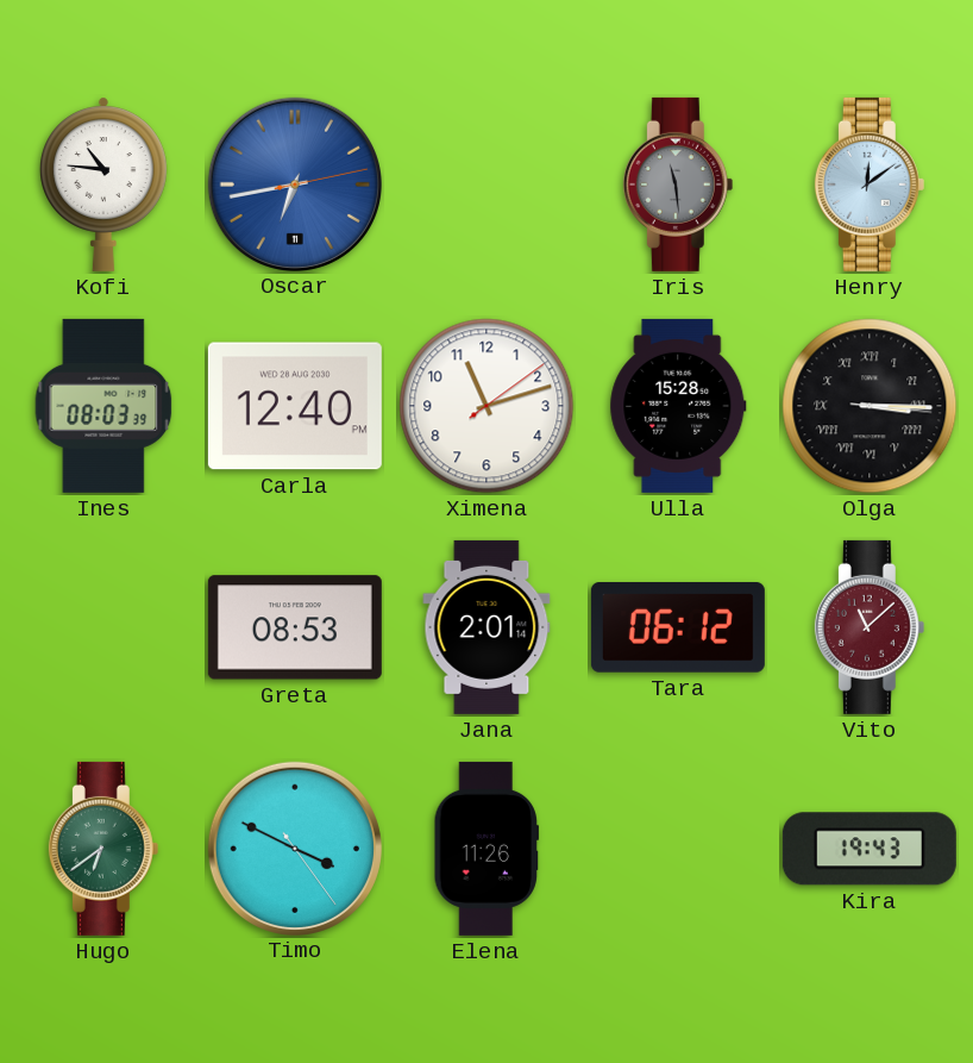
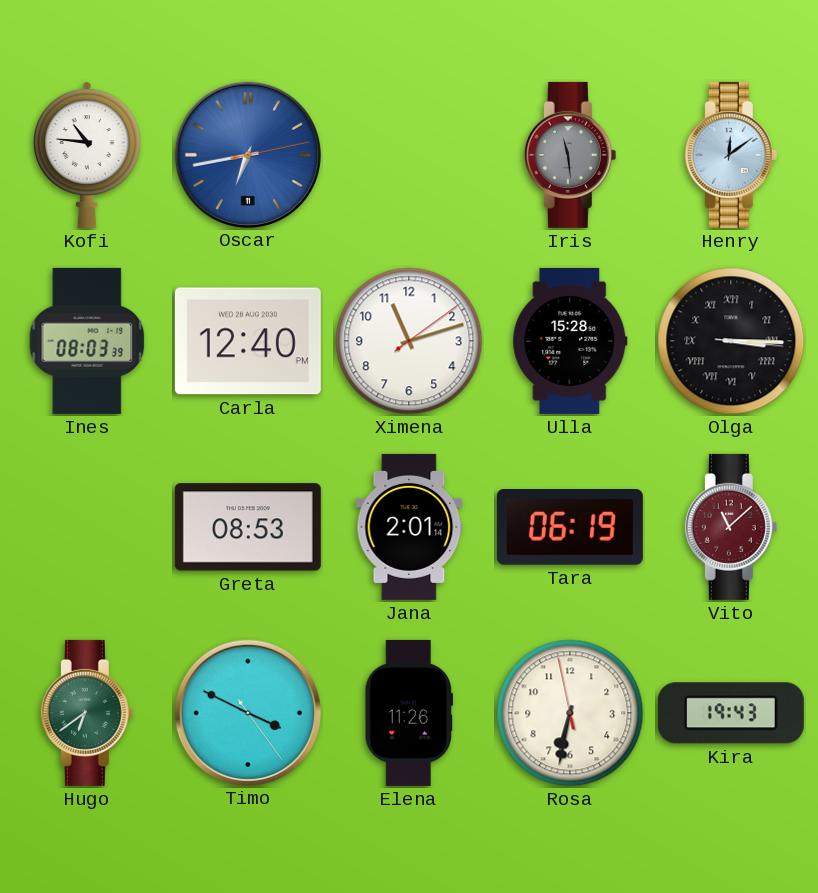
Tara: 06:12 -> 06:19
Rosa: none -> 6:31
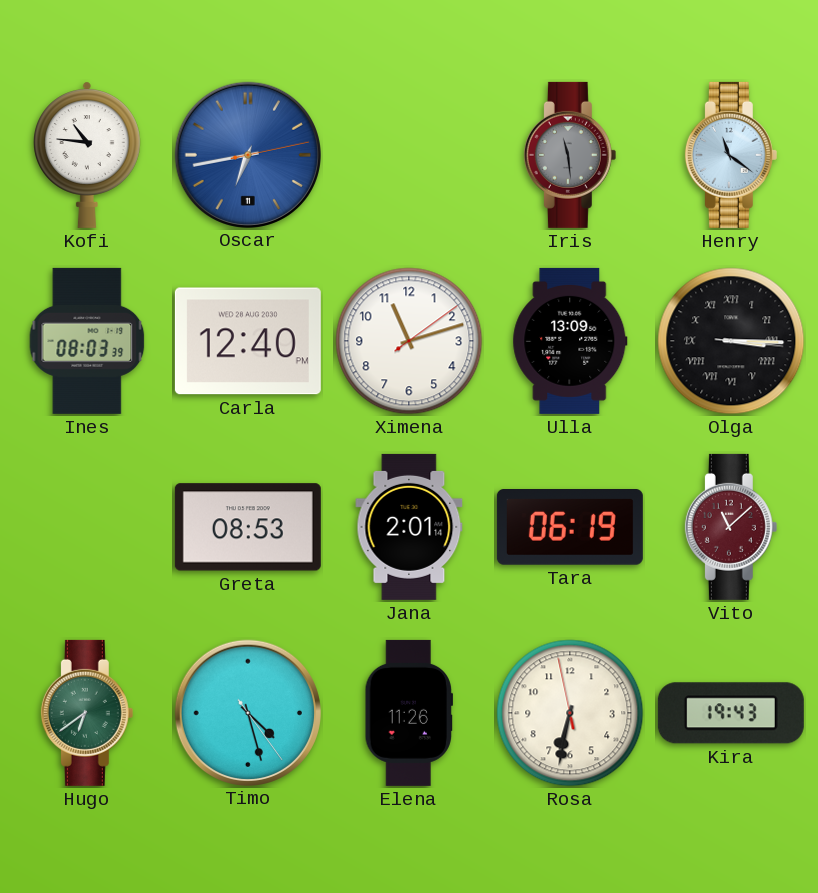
Henry: 12:09 -> 11:21
Ulla: 15:28 -> 13:09
Timo: 3:49 -> 4:27
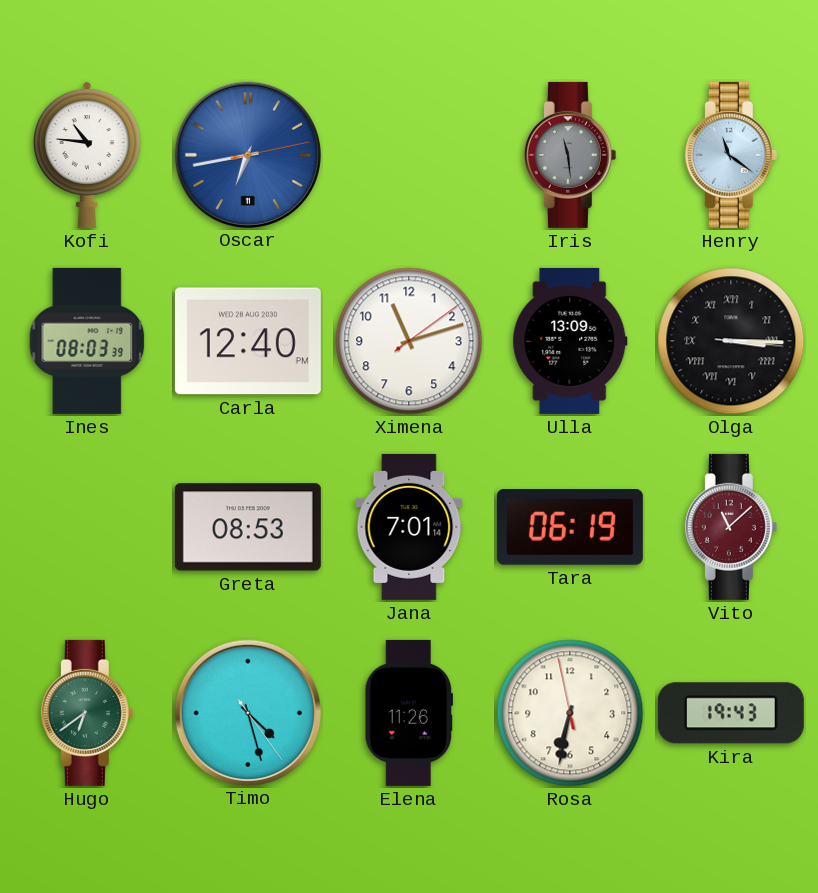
Jana: 2:01 -> 7:01
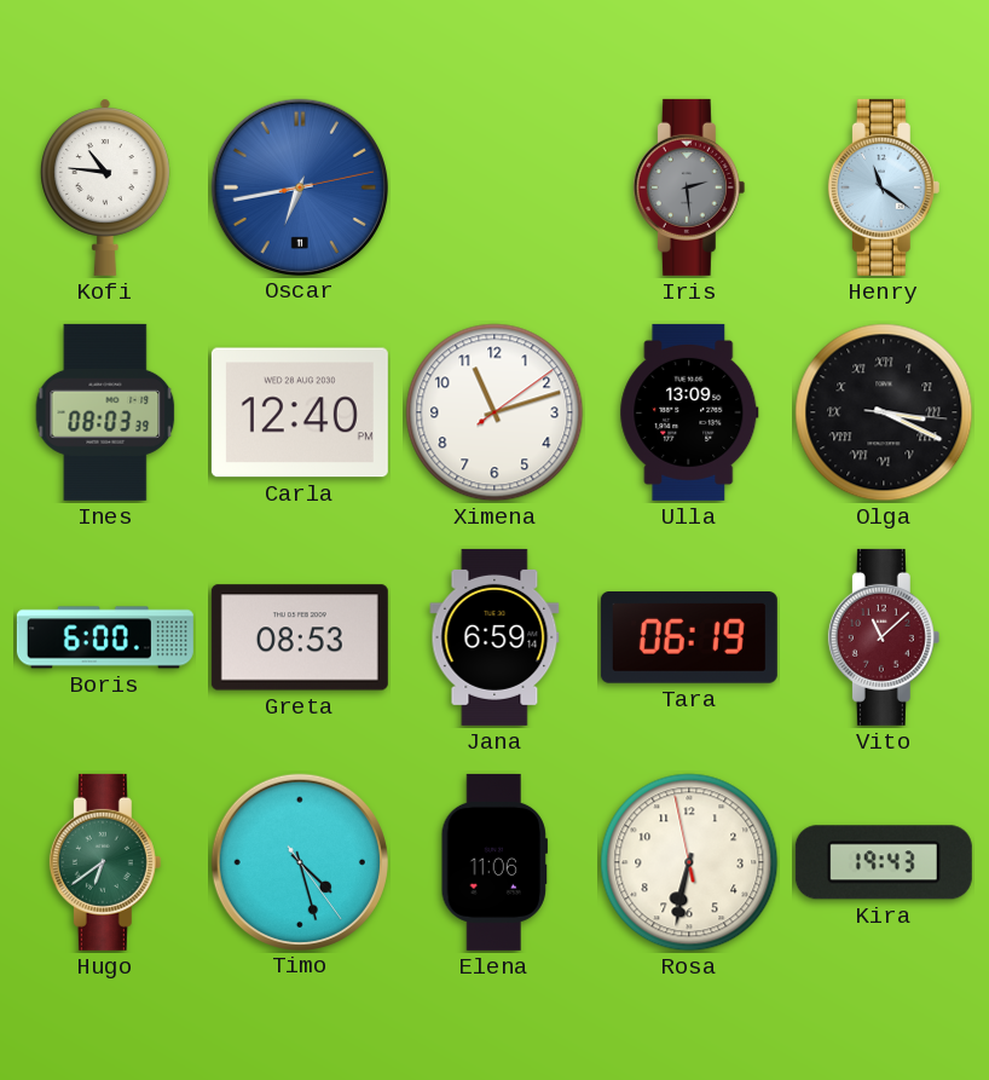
Iris: 11:29 -> 2:29
Olga: 3:15 -> 3:19
Boris: none -> 6:00
Jana: 7:01 -> 6:59
Elena: 11:26 -> 11:06
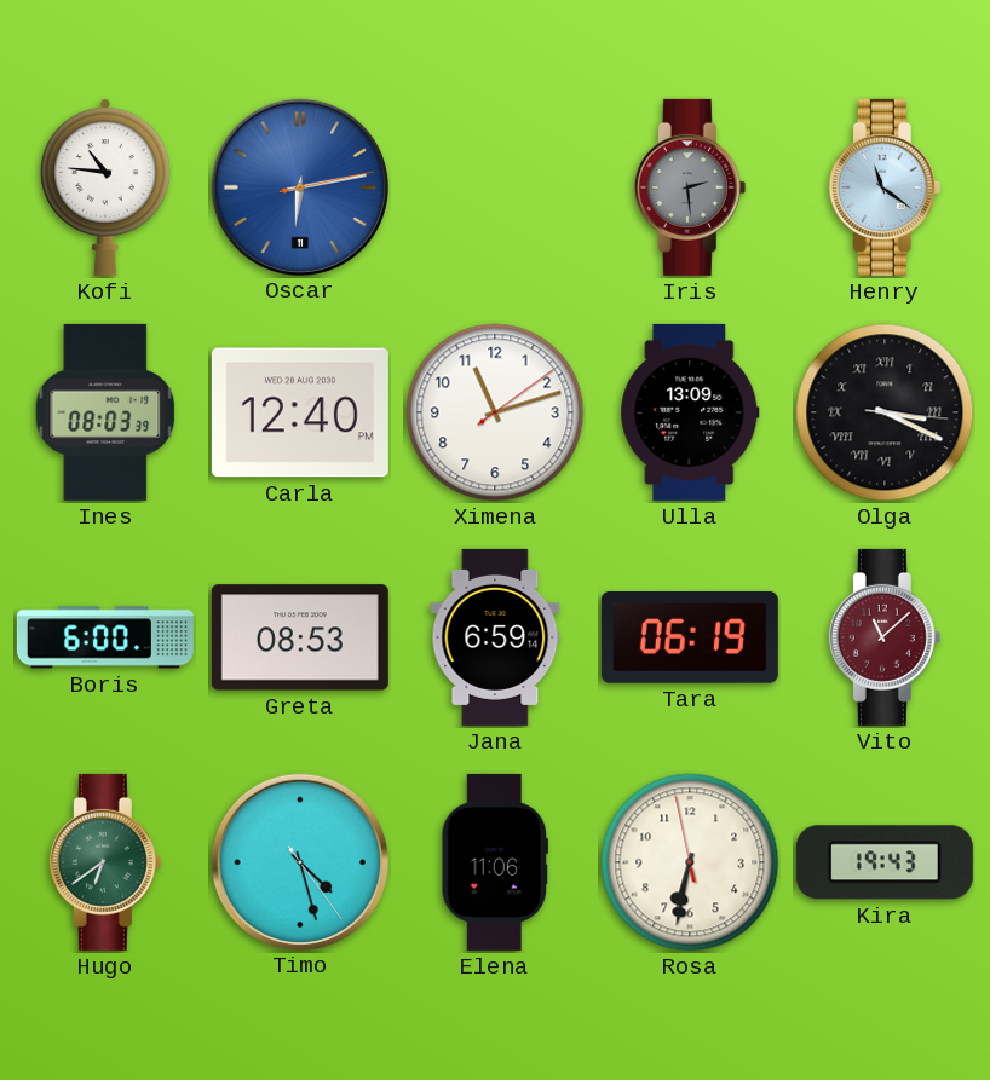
Oscar: 6:43 -> 6:13
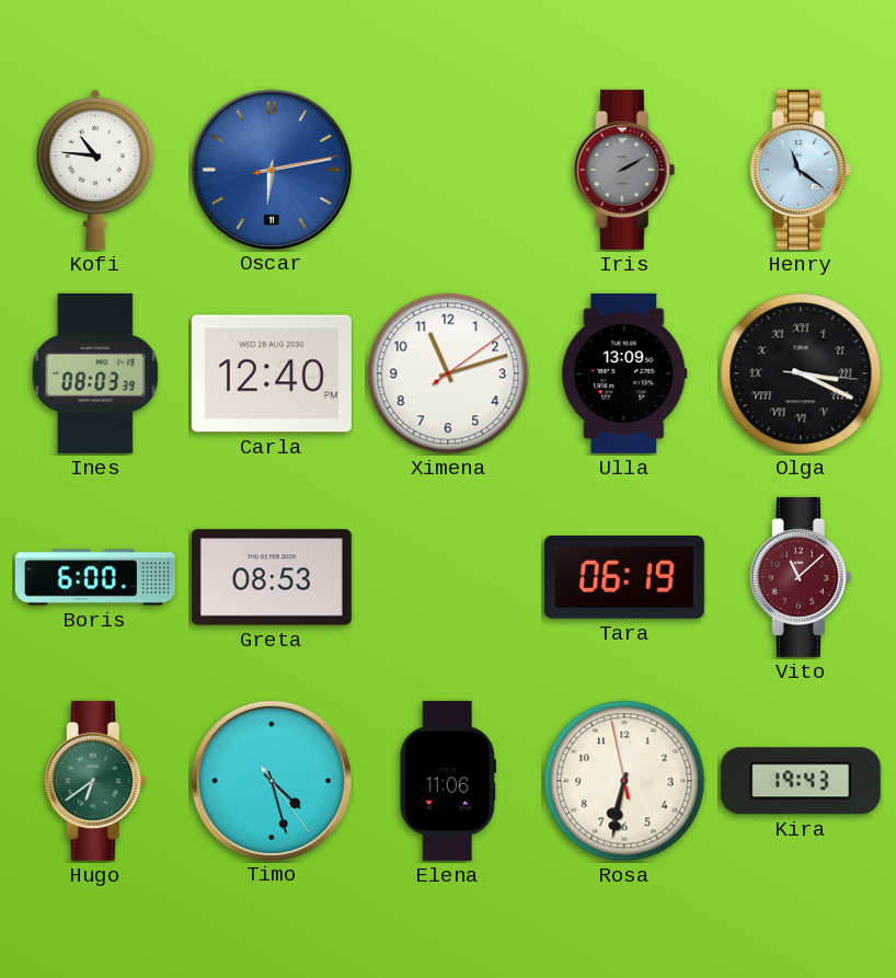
Iris: 2:29 -> 2:10
Jana: 6:59 -> none
